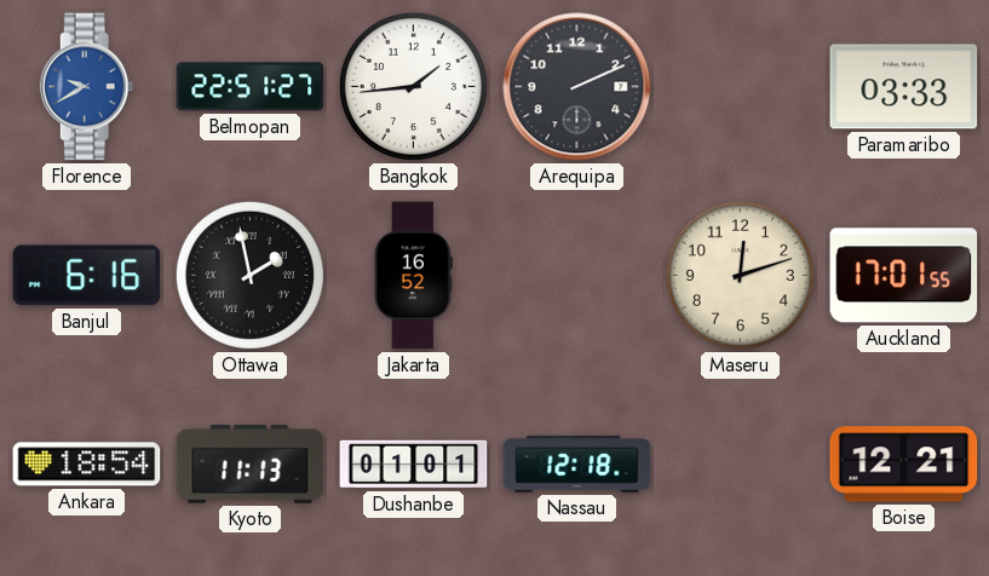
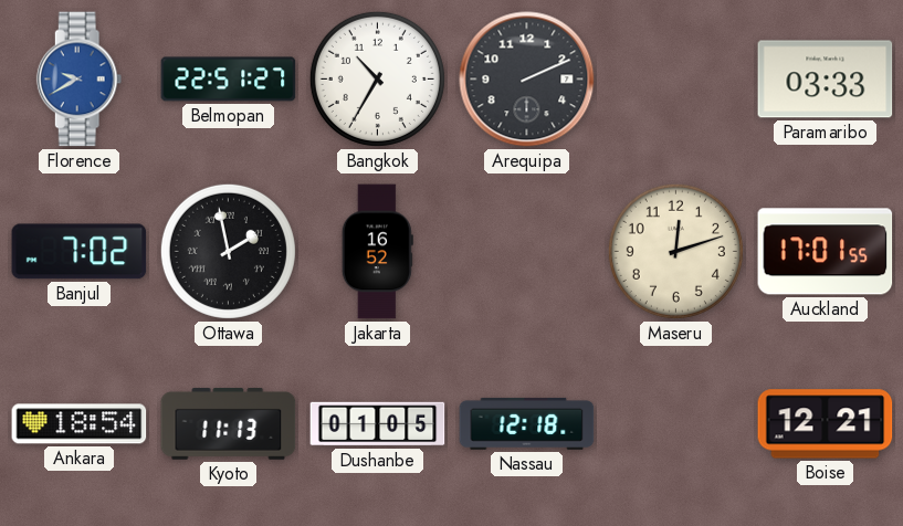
Bangkok: 1:44 -> 10:35
Banjul: 6:16 -> 7:02
Dushanbe: 01:01 -> 01:05
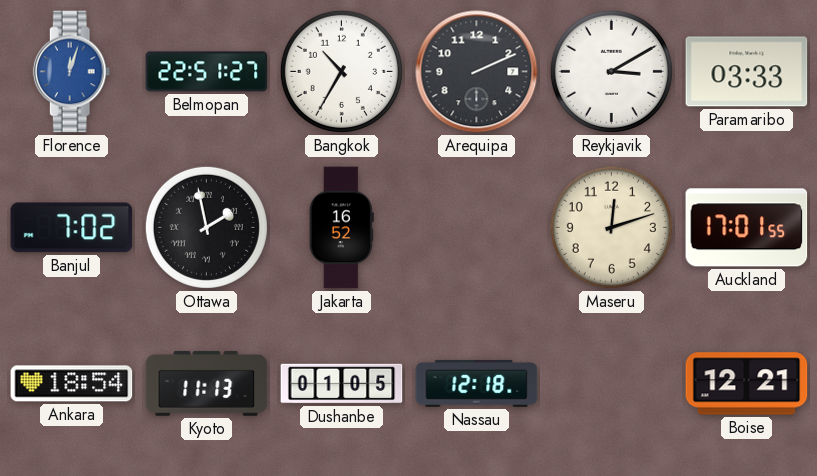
Florence: 9:40 -> 12:03
Reykjavik: none -> 3:10
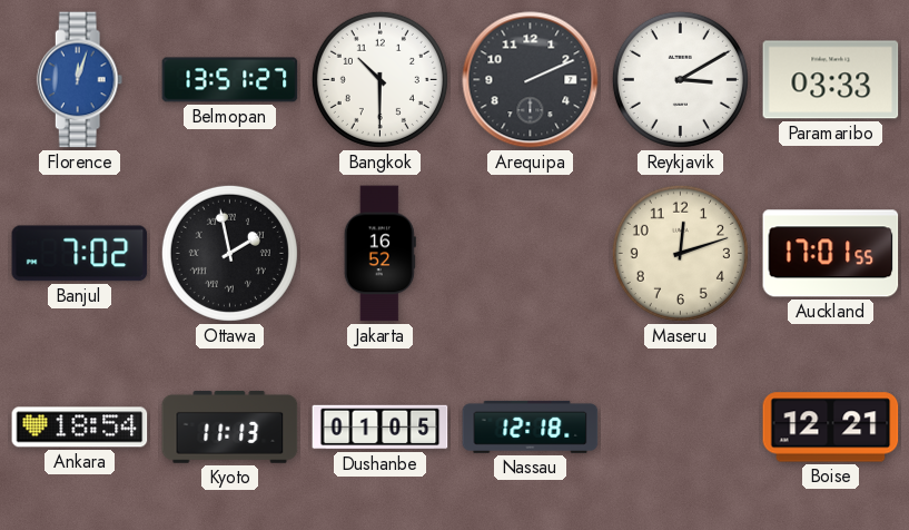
Belmopan: 22:51 -> 13:51
Bangkok: 10:35 -> 10:30
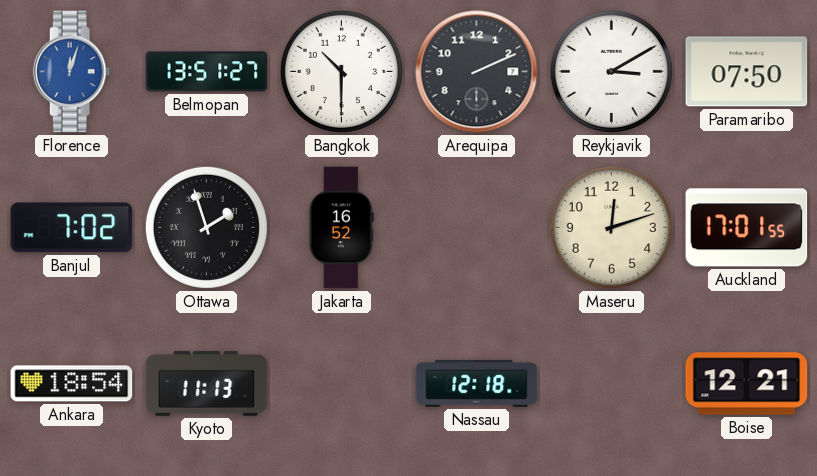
Paramaribo: 03:33 -> 07:50
Ottawa: 1:58 -> 1:57
Dushanbe: 01:05 -> none
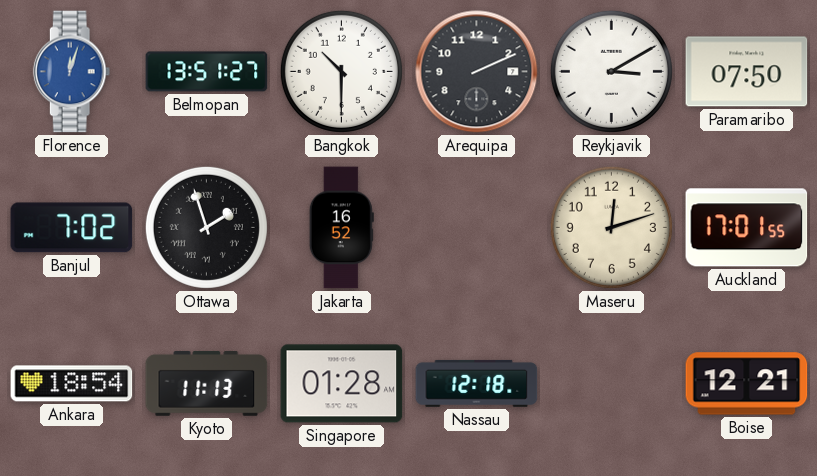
Singapore: none -> 01:28
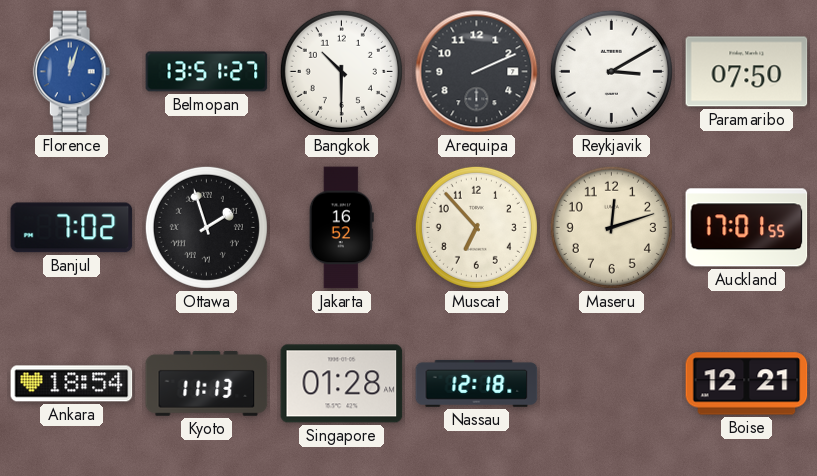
Muscat: none -> 6:53
